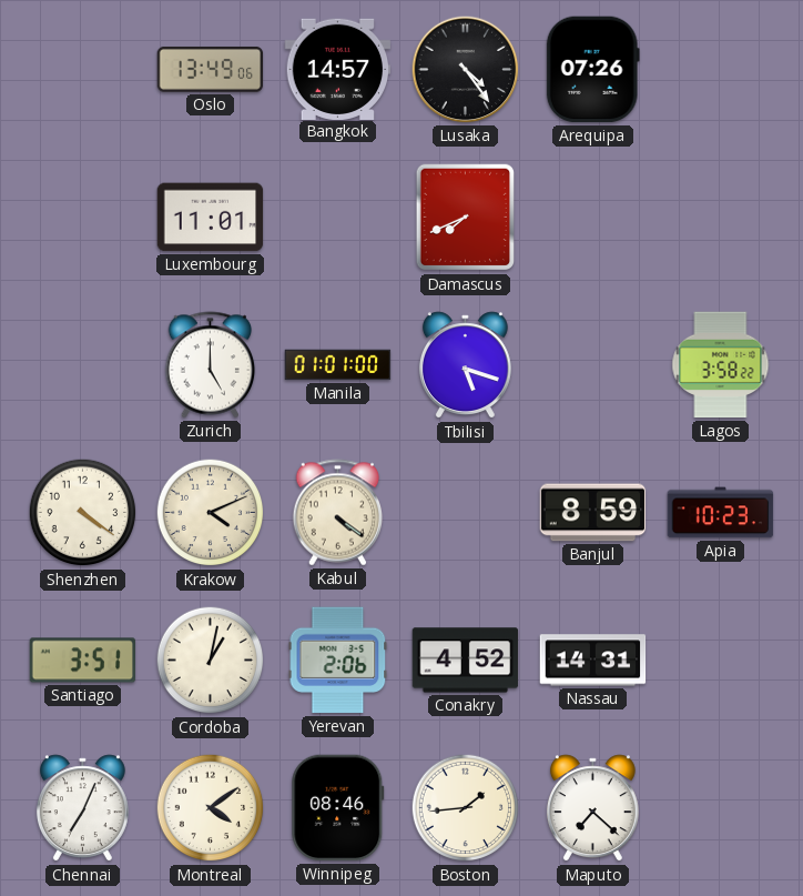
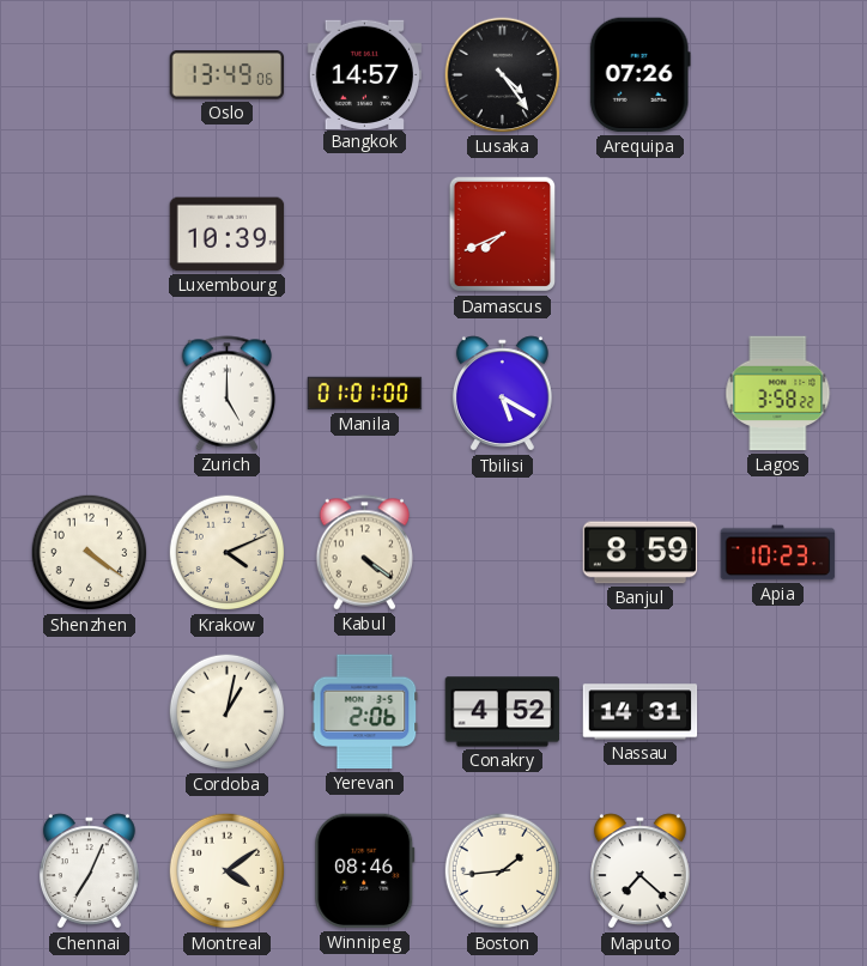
Luxembourg: 11:01 -> 10:39
Tbilisi: 5:18 -> 5:20
Santiago: 3:51 -> none
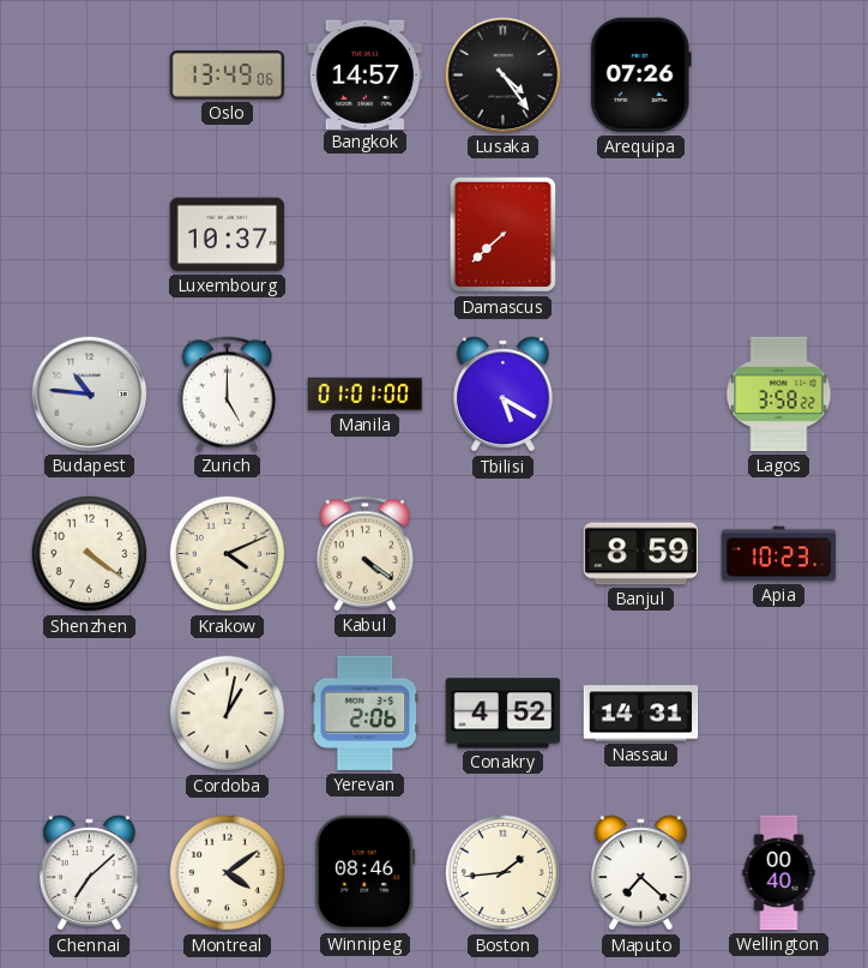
Luxembourg: 10:39 -> 10:37
Damascus: 7:41 -> 7:38
Budapest: none -> 10:46
Chennai: 7:04 -> 7:08
Wellington: none -> 00:40
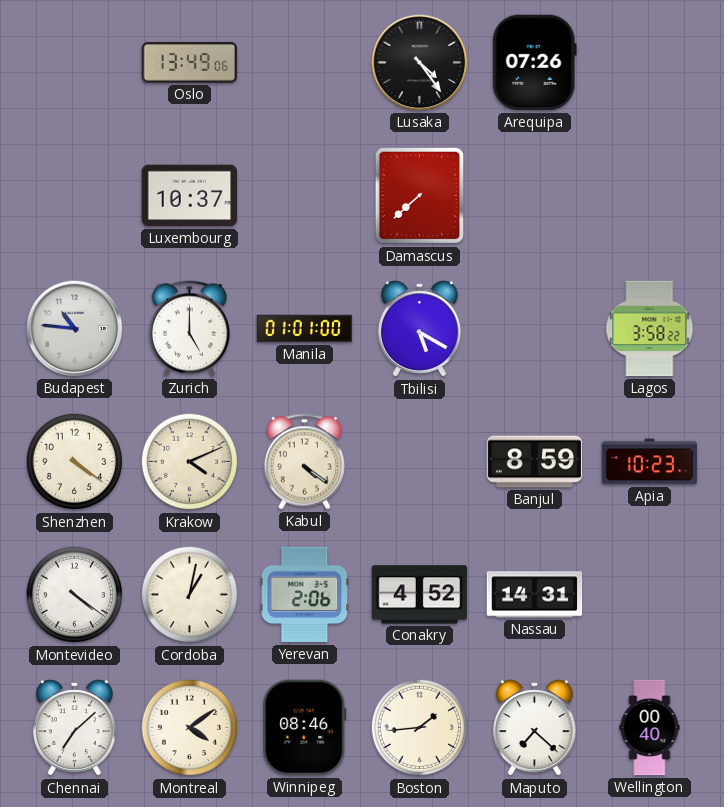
Bangkok: 14:57 -> none
Montevideo: none -> 4:21
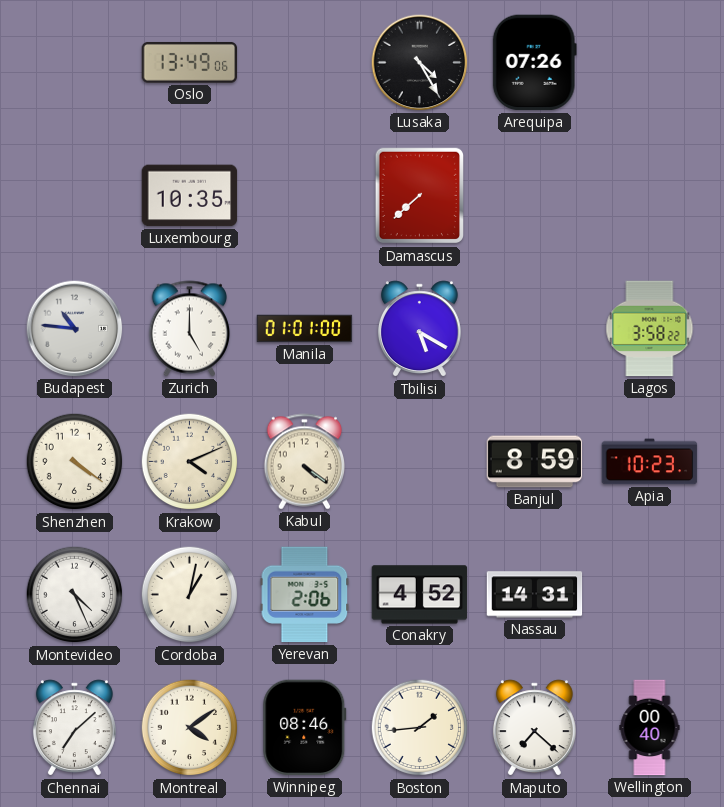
Lusaka: 4:24 -> 4:25
Luxembourg: 10:37 -> 10:35
Montevideo: 4:21 -> 4:26
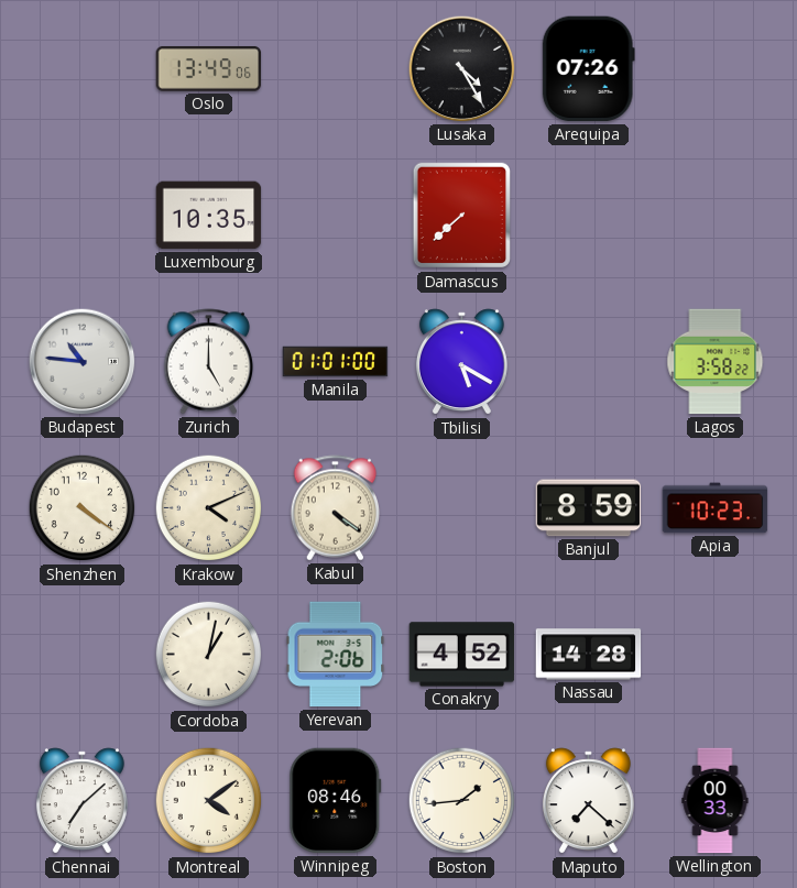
Montevideo: 4:26 -> none
Nassau: 14:31 -> 14:28
Wellington: 00:40 -> 00:33
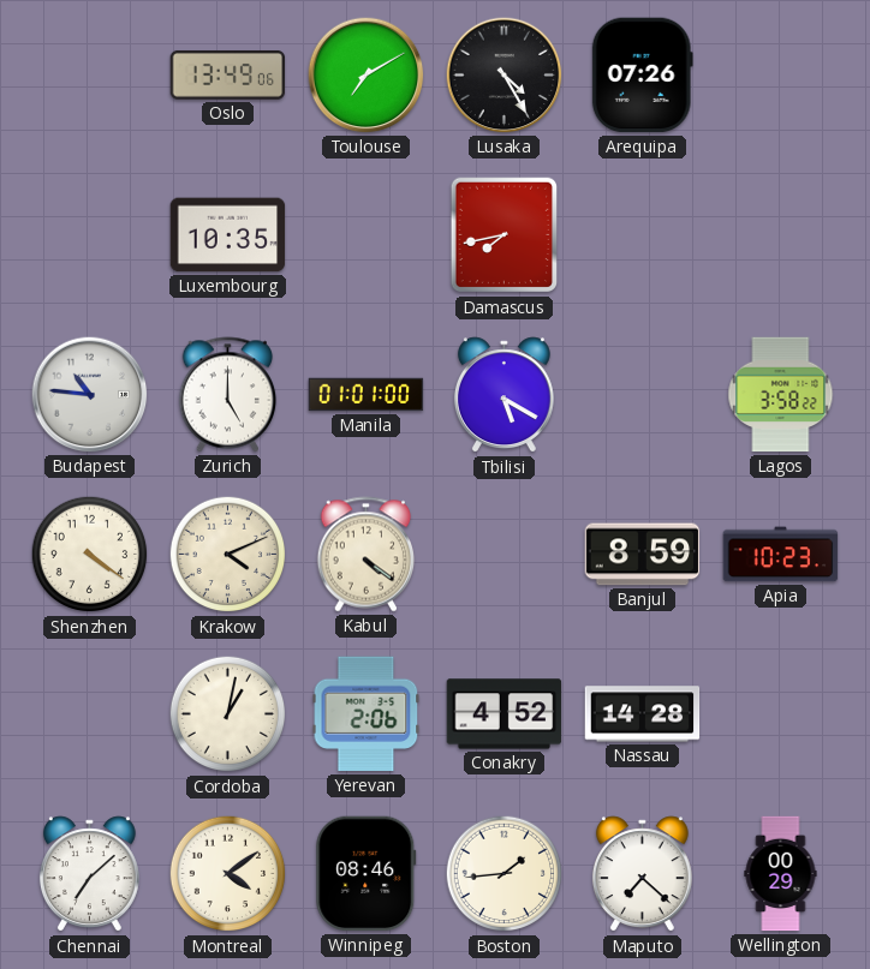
Toulouse: none -> 7:10
Damascus: 7:38 -> 7:43
Wellington: 00:33 -> 00:29
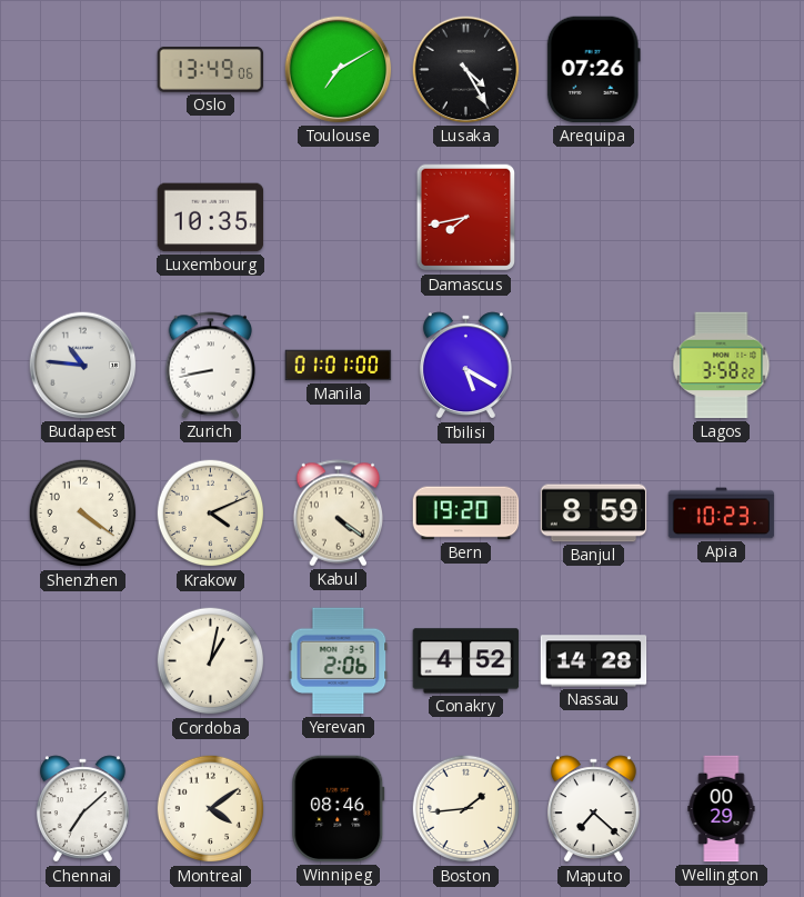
Zurich: 5:00 -> 8:43
Bern: none -> 19:20
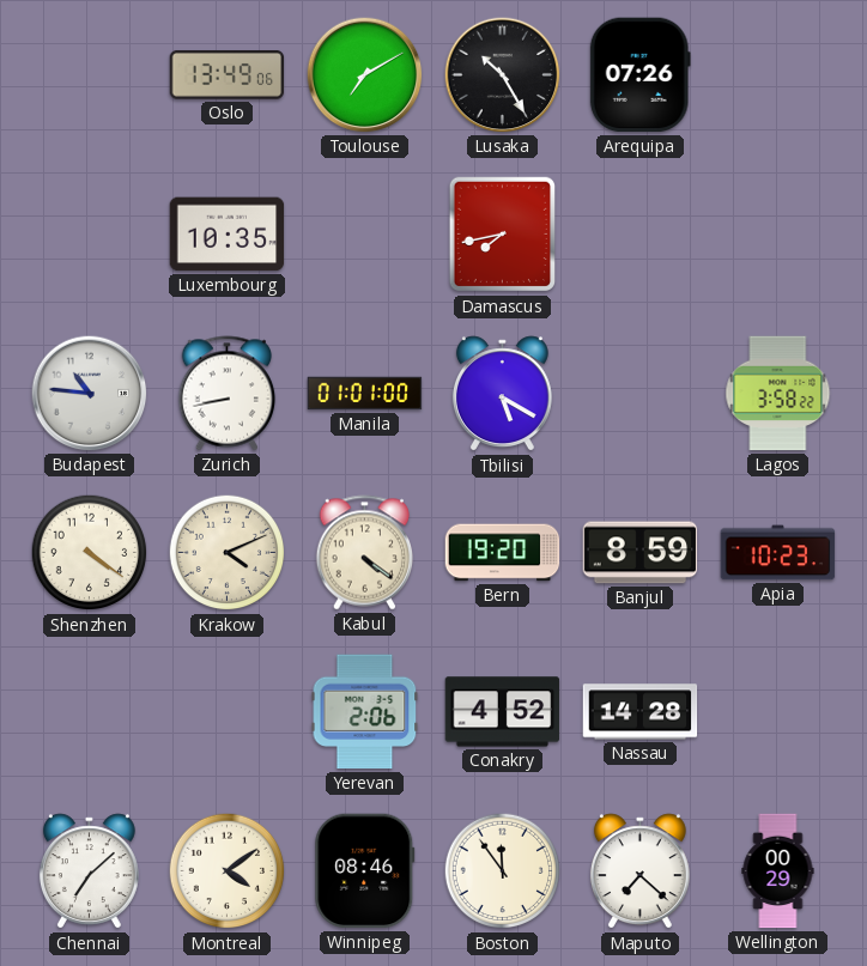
Lusaka: 4:25 -> 10:25
Cordoba: 1:02 -> none
Boston: 1:44 -> 11:54
